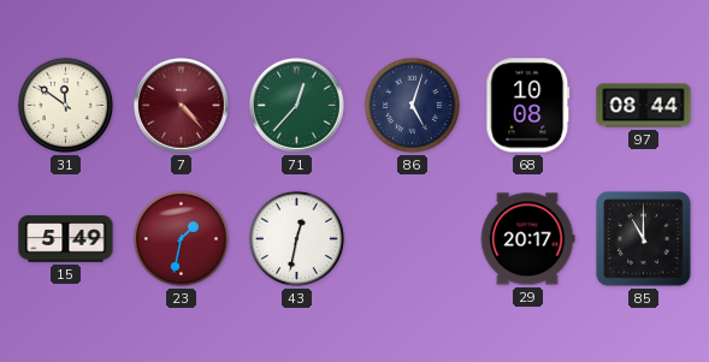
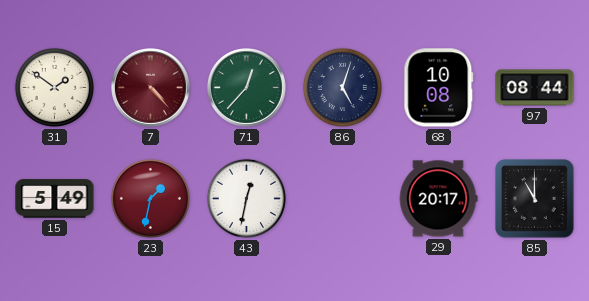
31: 11:51 -> 1:51
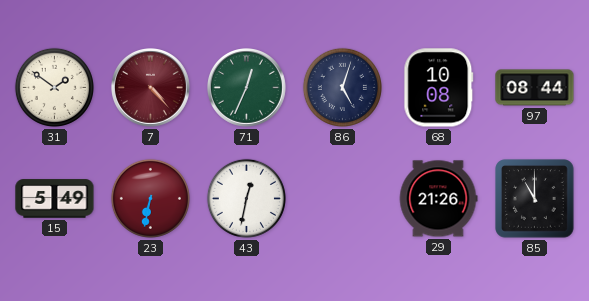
71: 12:37 -> 12:34
23: 1:32 -> 6:32
29: 20:17 -> 21:26
